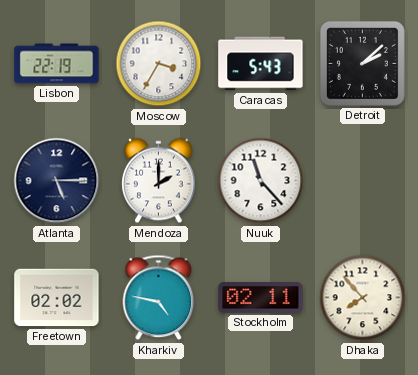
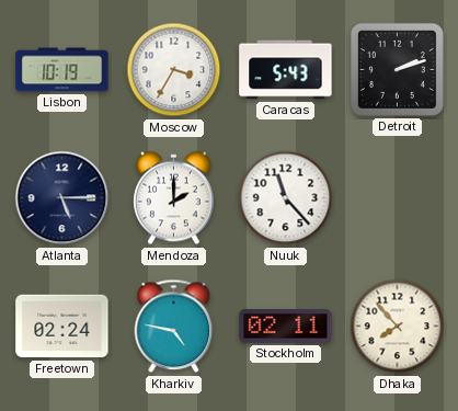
Lisbon: 22:19 -> 10:19
Detroit: 2:08 -> 2:12
Freetown: 02:02 -> 02:24
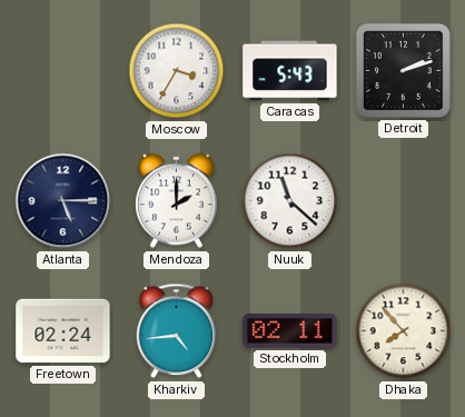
Lisbon: 10:19 -> none
Nuuk: 11:23 -> 11:22
Kharkiv: 4:47 -> 4:44
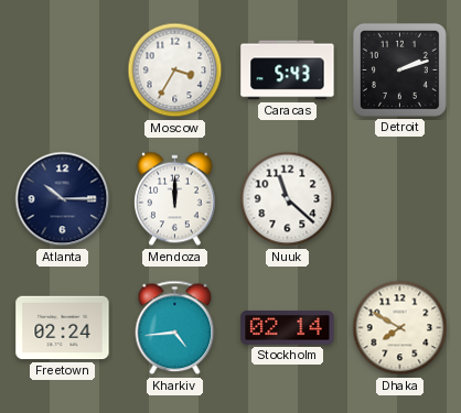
Atlanta: 5:15 -> 10:15
Mendoza: 2:00 -> 12:00
Stockholm: 02:11 -> 02:14
Dhaka: 7:53 -> 7:50
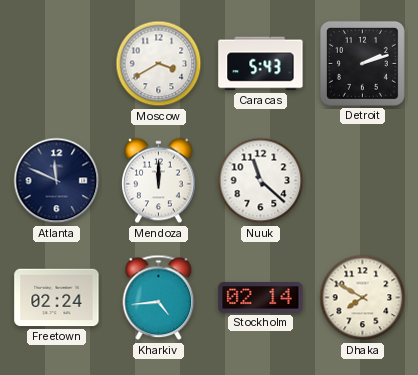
Moscow: 3:35 -> 3:40
Atlanta: 10:15 -> 11:49
